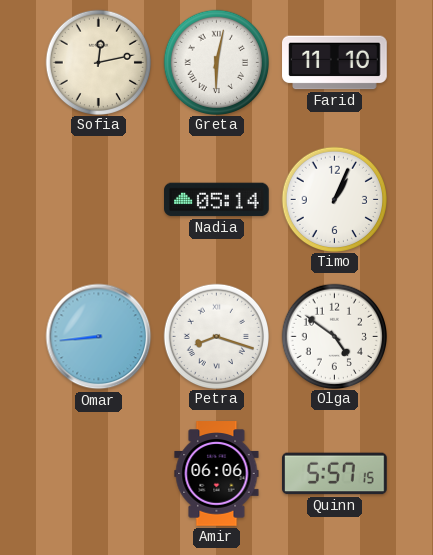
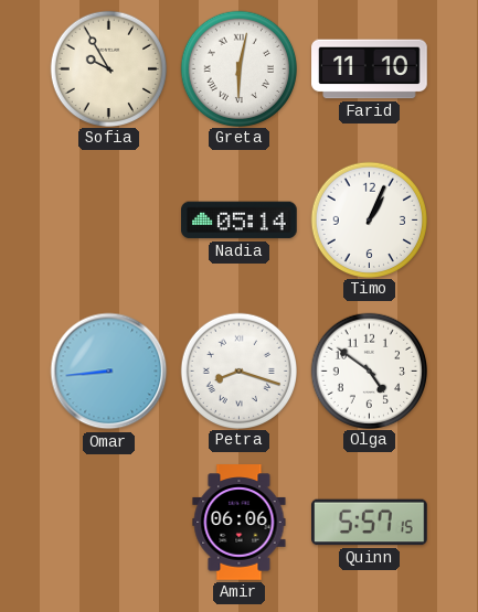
Sofia: 12:13 -> 9:55
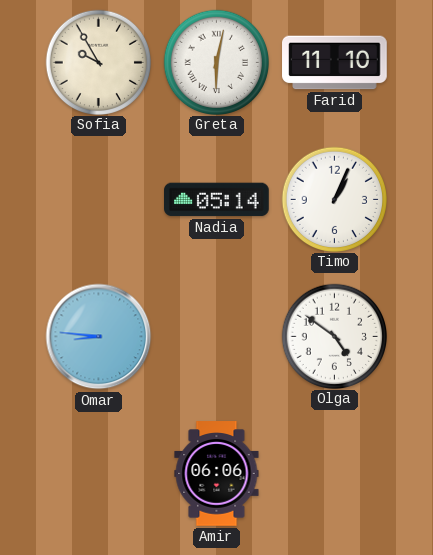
Omar: 8:44 -> 8:46
Petra: 8:18 -> none
Quinn: 5:57 -> none
